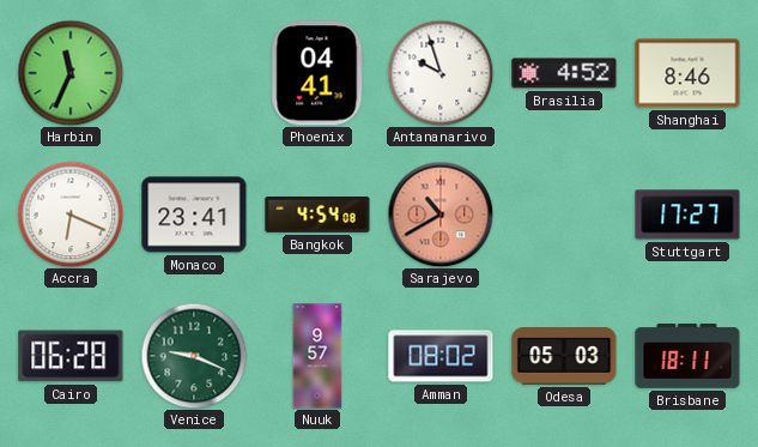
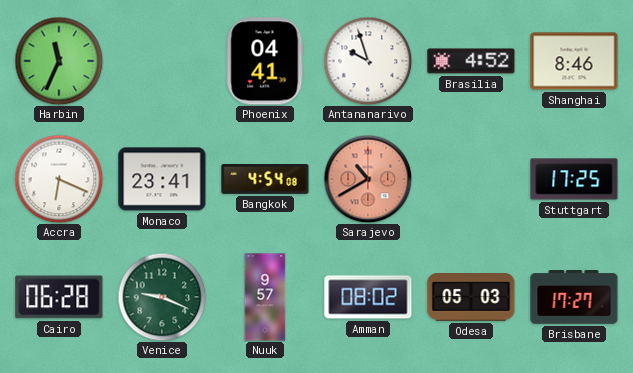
Stuttgart: 17:27 -> 17:25
Brisbane: 18:11 -> 17:27
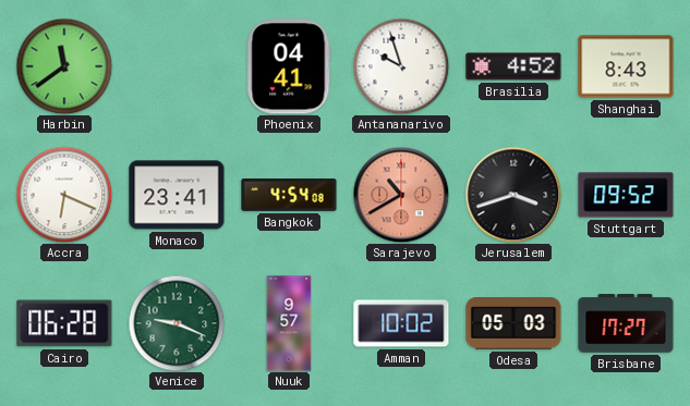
Harbin: 11:34 -> 11:39
Shanghai: 8:46 -> 8:43
Jerusalem: none -> 3:42
Stuttgart: 17:25 -> 09:52
Amman: 08:02 -> 10:02
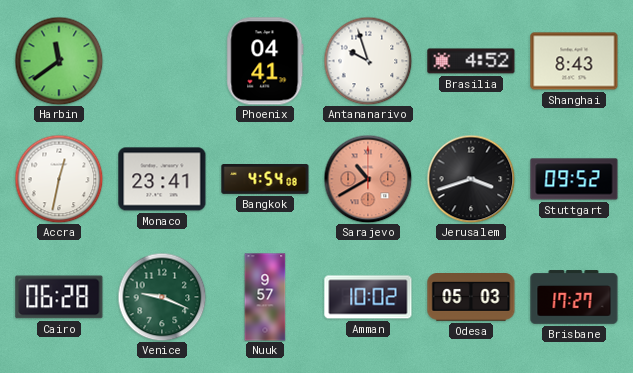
Accra: 6:19 -> 12:32
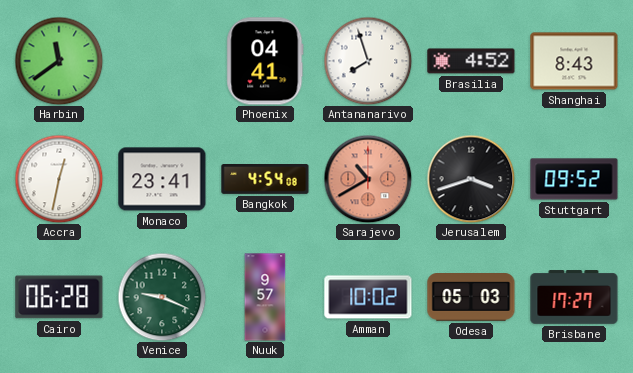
Antananarivo: 9:57 -> 7:57
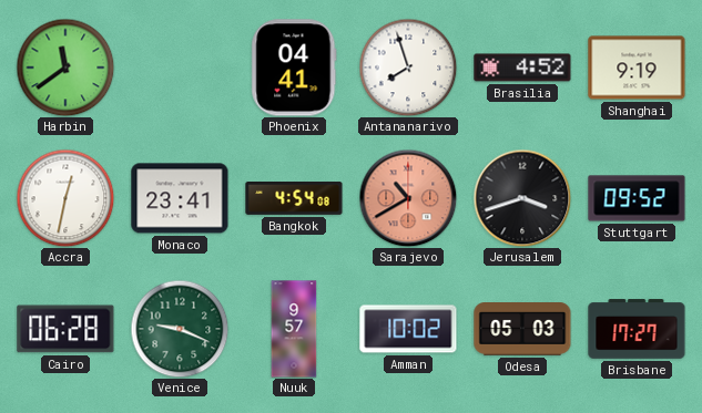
Shanghai: 8:43 -> 9:19
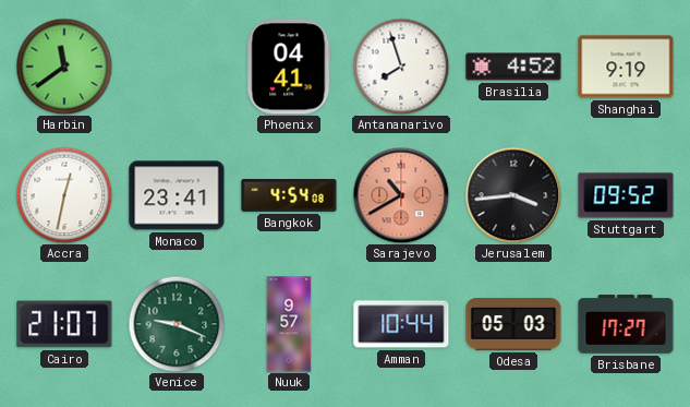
Jerusalem: 3:42 -> 3:44
Cairo: 06:28 -> 21:07
Amman: 10:02 -> 10:44
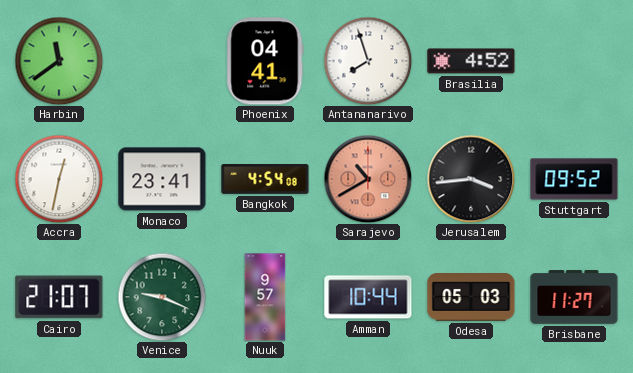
Shanghai: 9:19 -> none
Brisbane: 17:27 -> 11:27
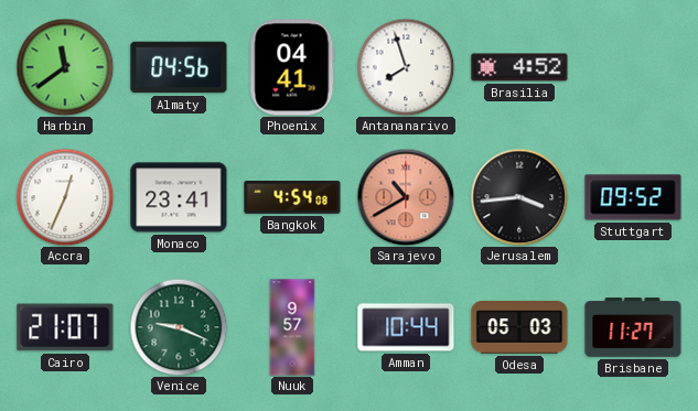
Almaty: none -> 04:56
Accra: 12:32 -> 12:34
